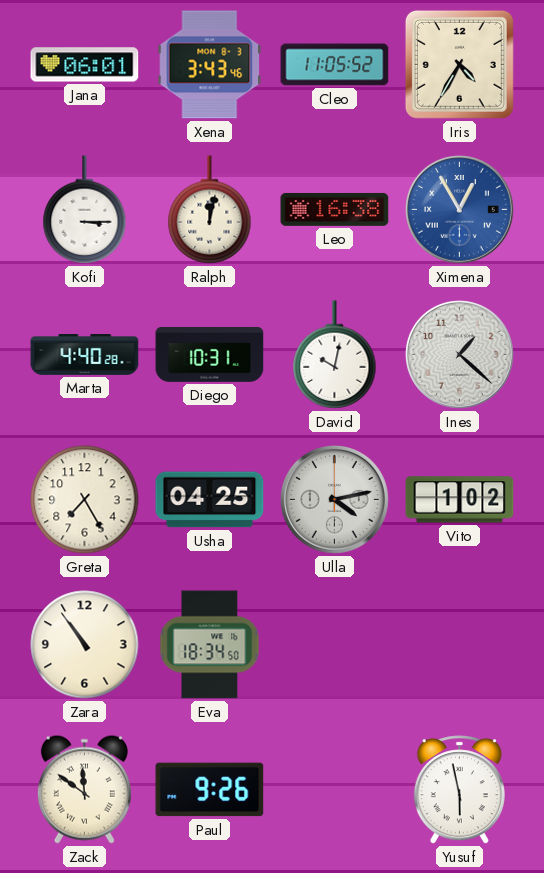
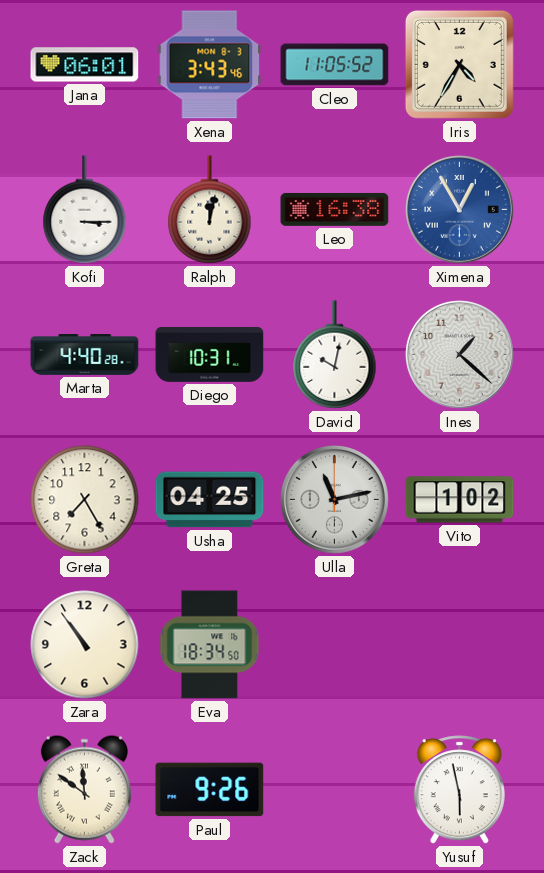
Ulla: 4:13 -> 11:13
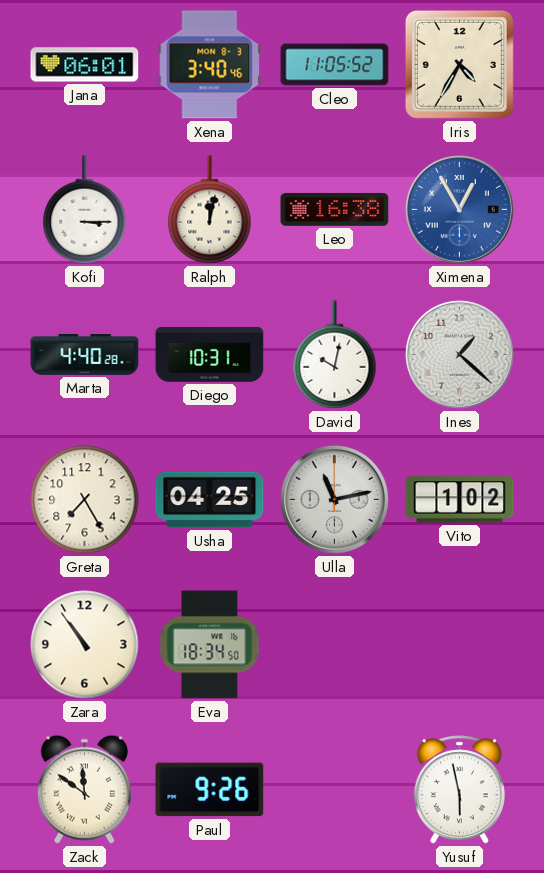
Xena: 3:43 -> 3:40
